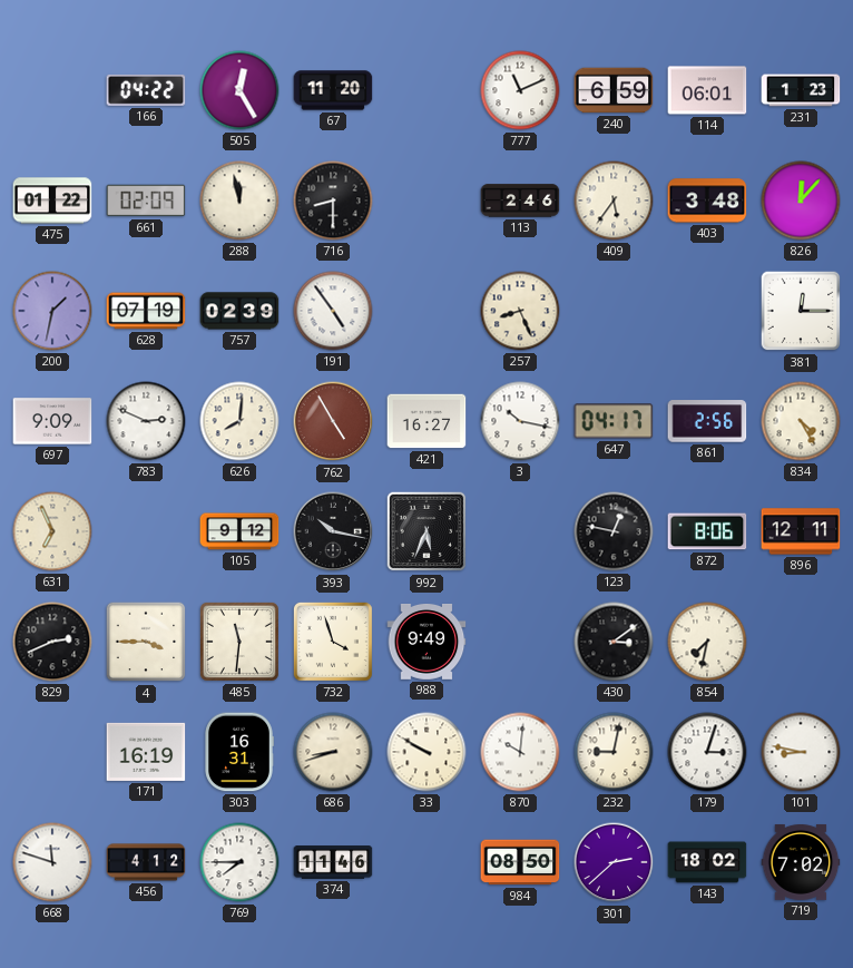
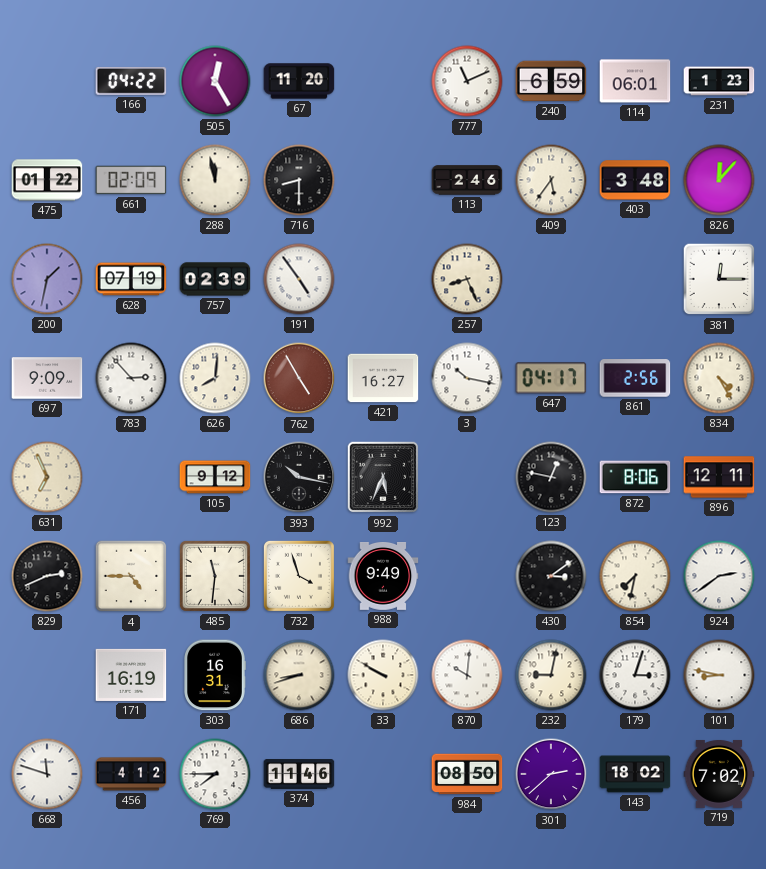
783: 2:49 -> 2:53
4: 3:45 -> 4:45
924: none -> 2:39
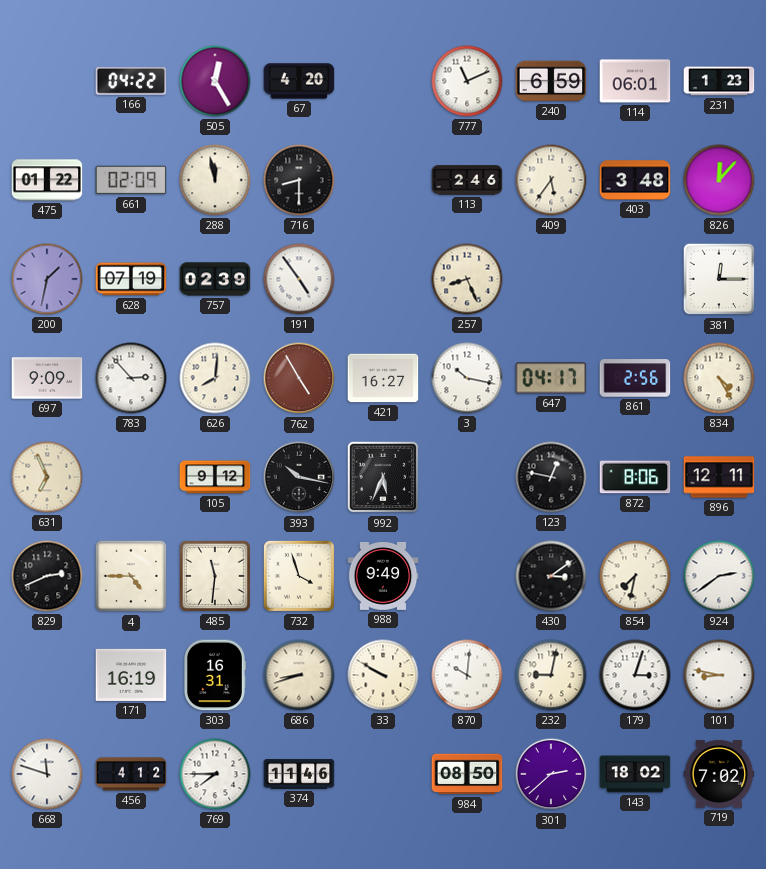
67: 11:20 -> 4:20
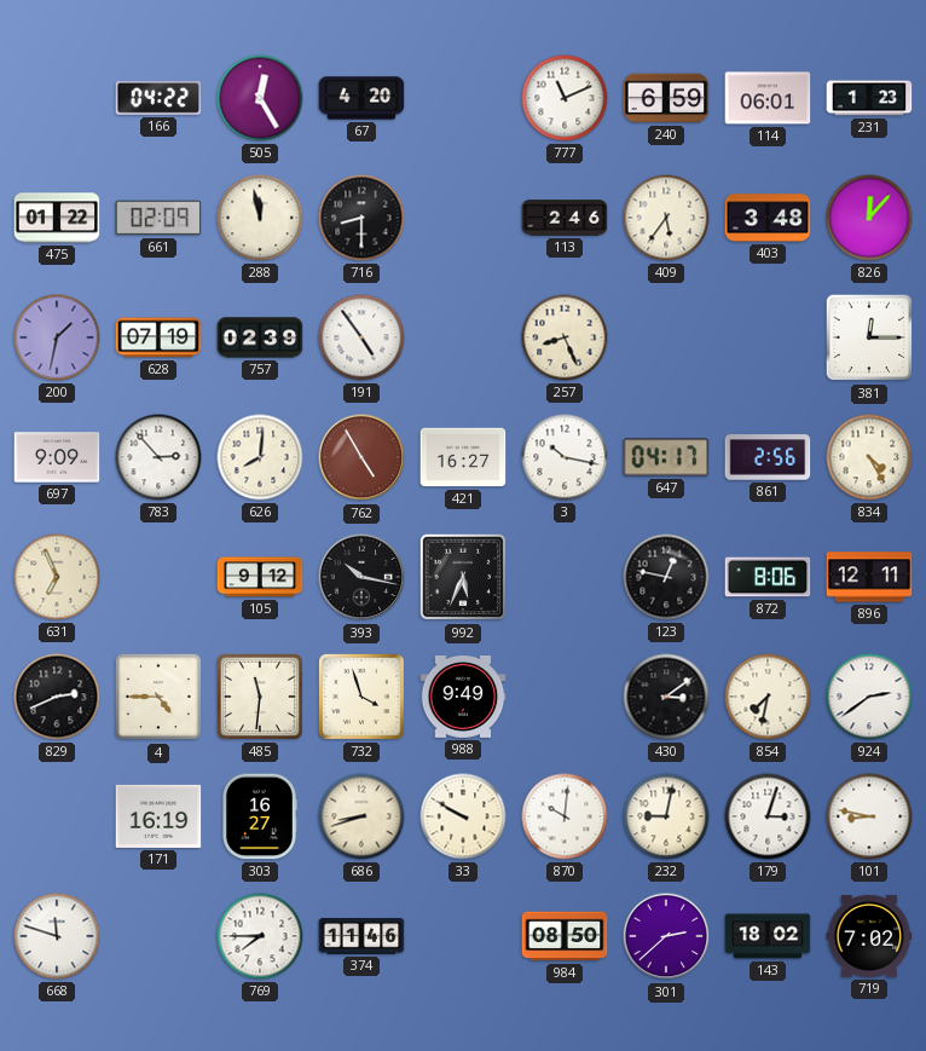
303: 16:31 -> 16:27
456: 4:12 -> none
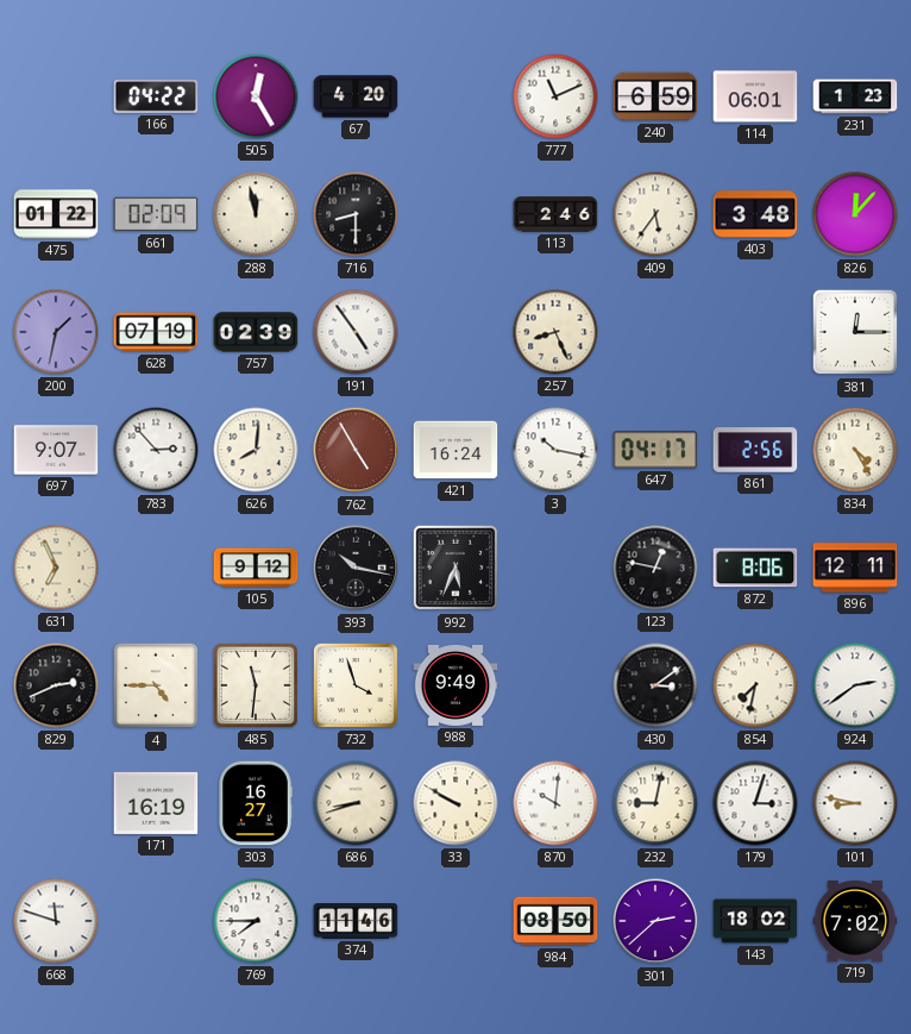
697: 9:09 -> 9:07
421: 16:27 -> 16:24
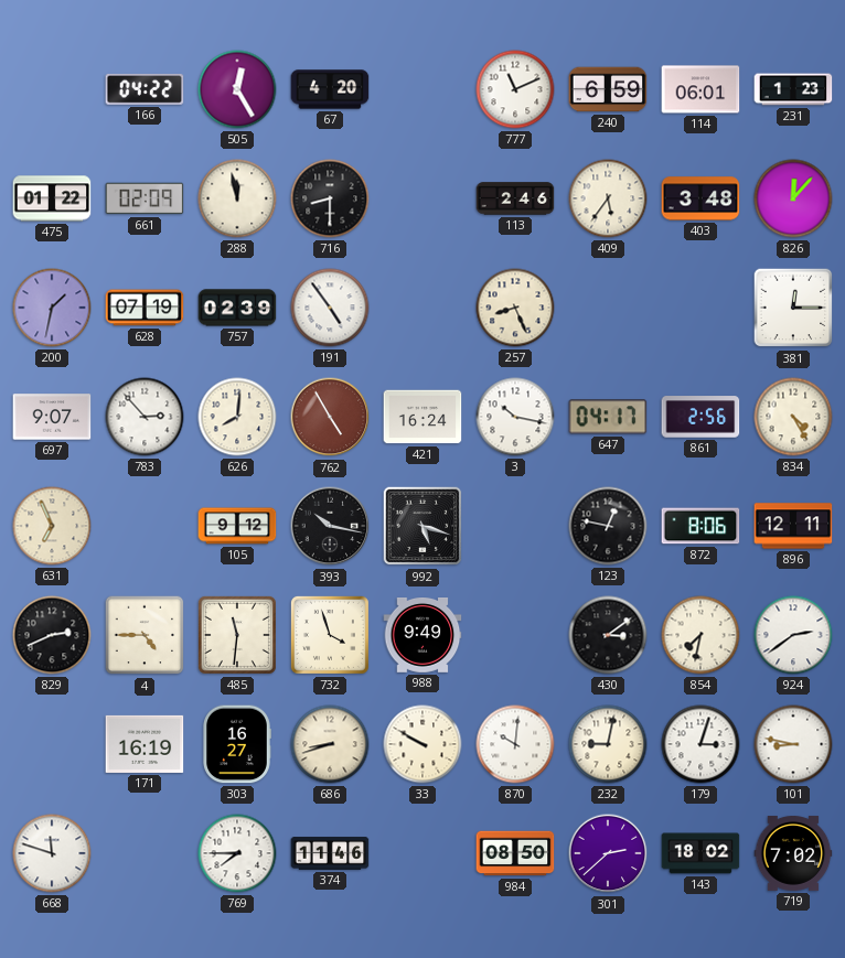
992: 5:34 -> 5:18
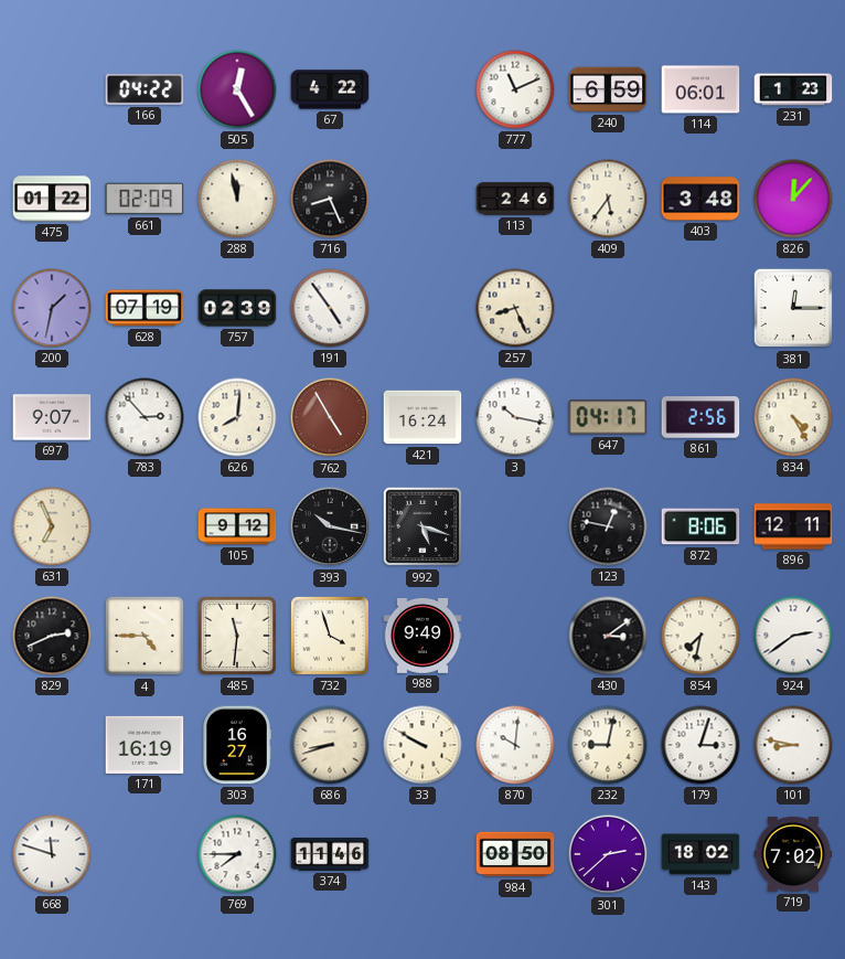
67: 4:20 -> 4:22
716: 8:30 -> 8:26
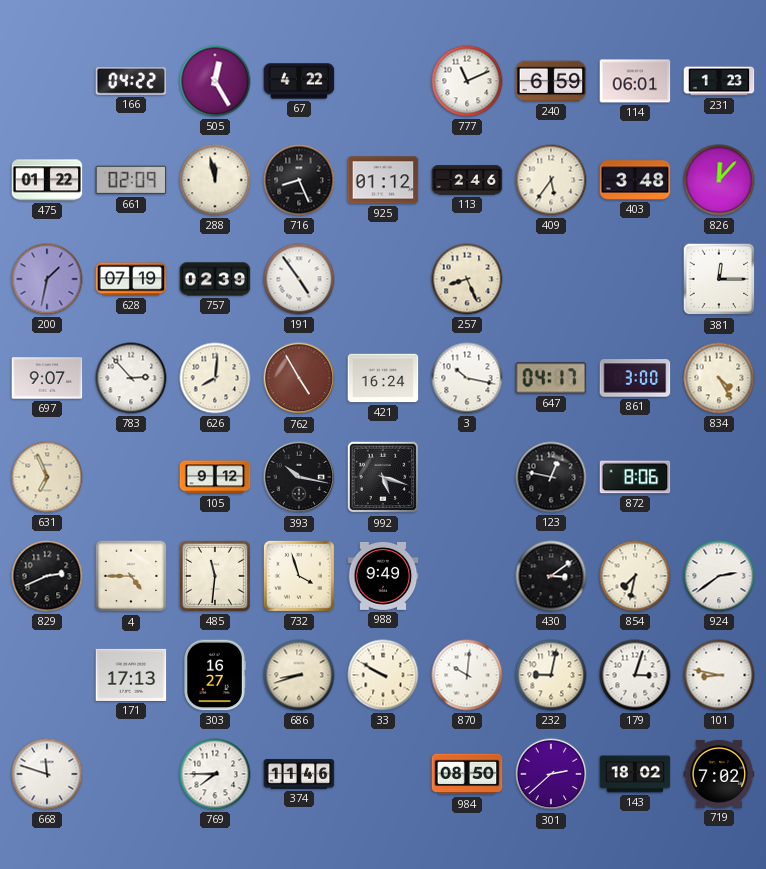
925: none -> 01:12
861: 2:56 -> 3:00
896: 12:11 -> none
171: 16:19 -> 17:13
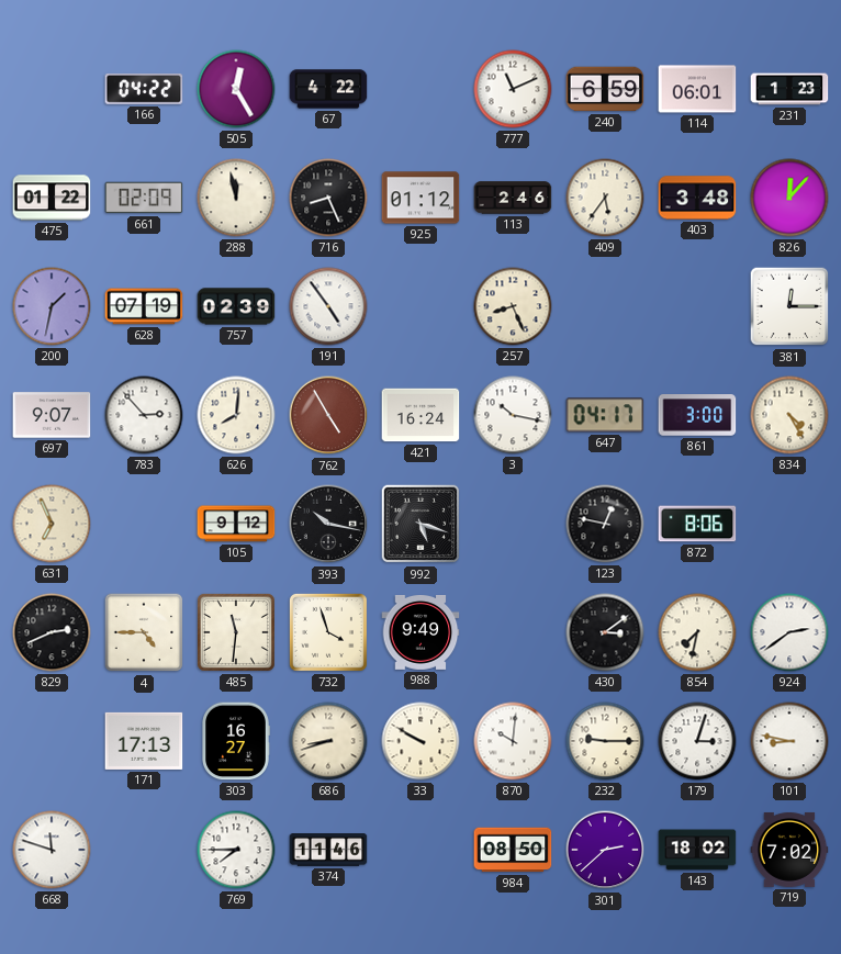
232: 9:02 -> 9:15
